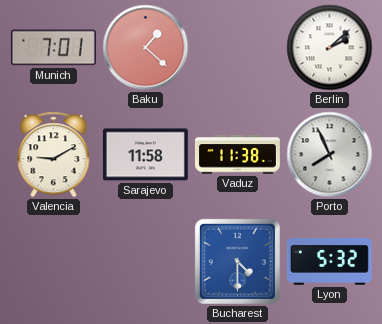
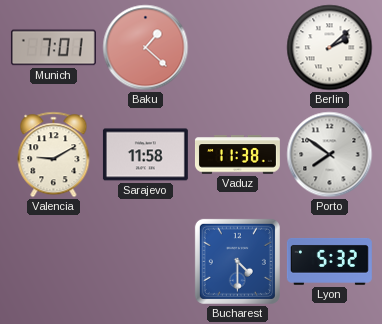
Porto: 7:56 -> 7:51
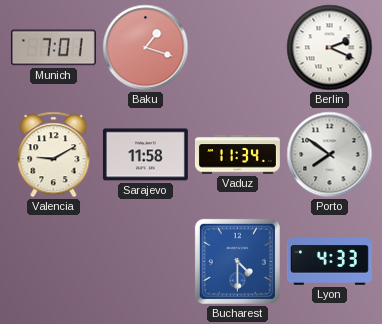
Baku: 1:22 -> 1:18
Berlin: 2:08 -> 2:19
Vaduz: 11:38 -> 11:34
Lyon: 5:32 -> 4:33
